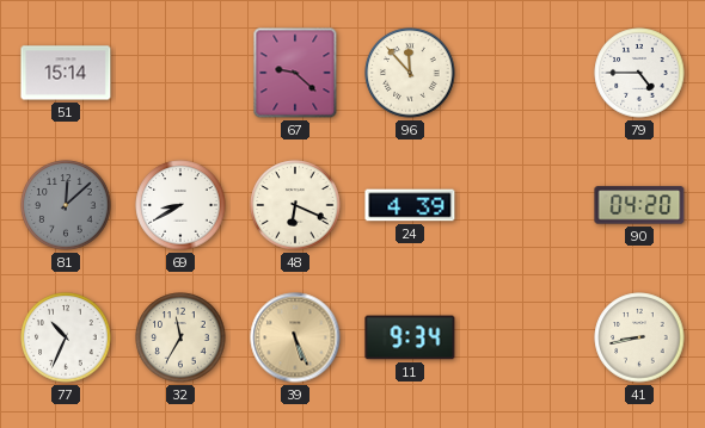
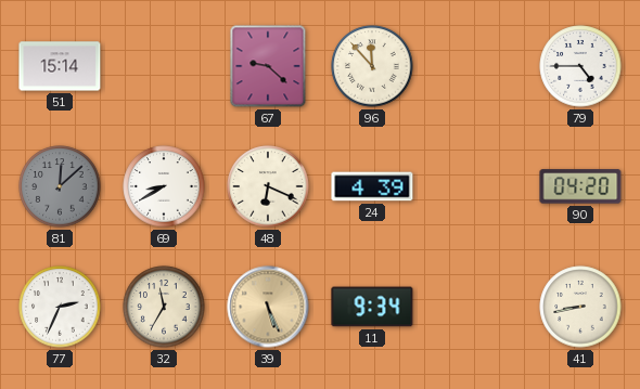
77: 10:34 -> 2:34
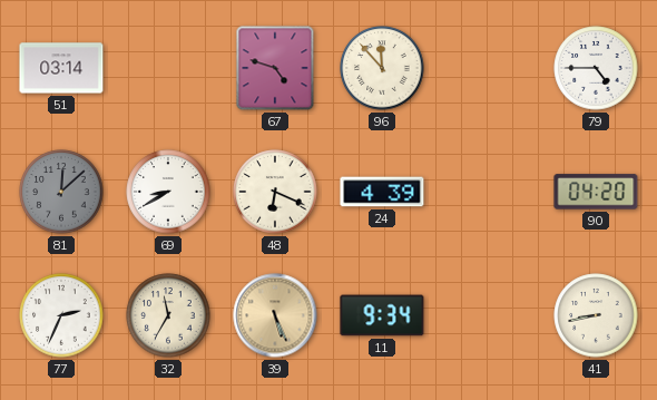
51: 15:14 -> 03:14
67: 9:22 -> 4:48
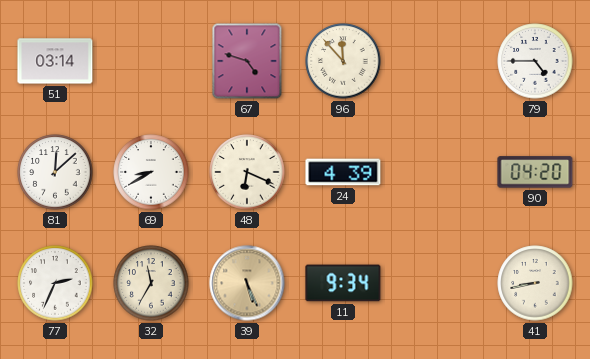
81 dial: grey -> white
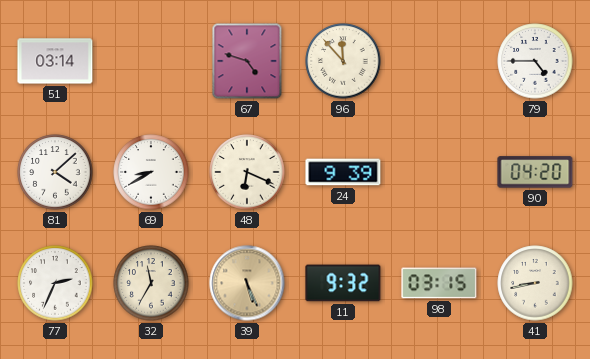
81: 12:08 -> 4:08
24: 4:39 -> 9:39
11: 9:34 -> 9:32
98: none -> 03:15
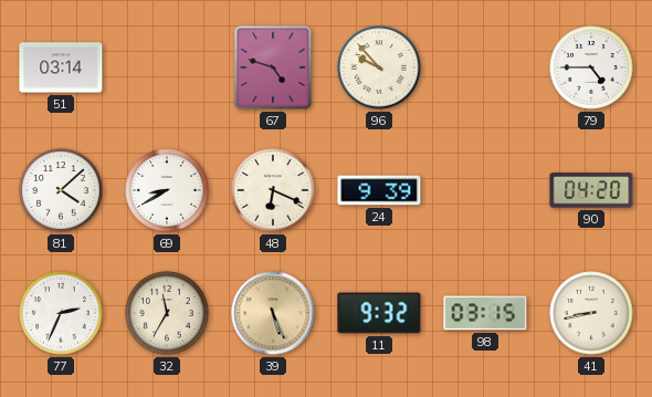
96: 11:53 -> 9:53
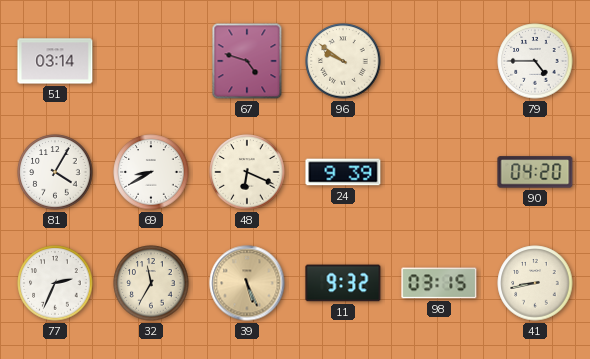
96: 9:53 -> 9:51
81: 4:08 -> 4:05
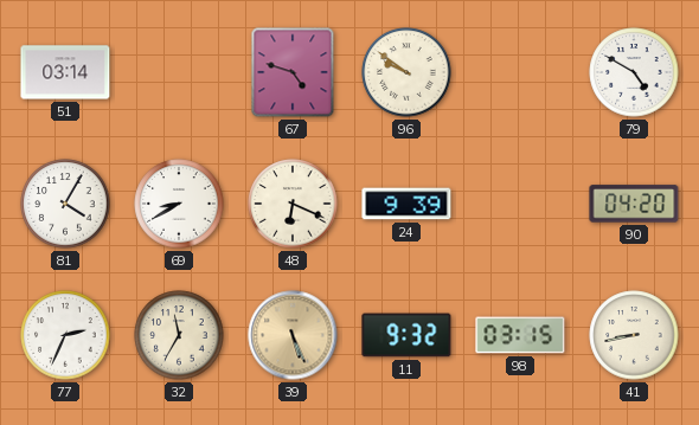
79: 4:45 -> 4:50
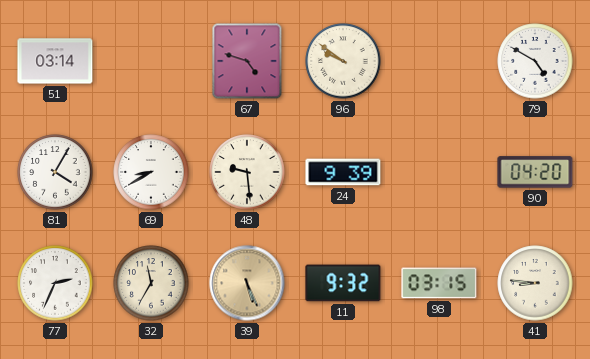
48: 6:19 -> 9:29
41: 8:43 -> 8:46
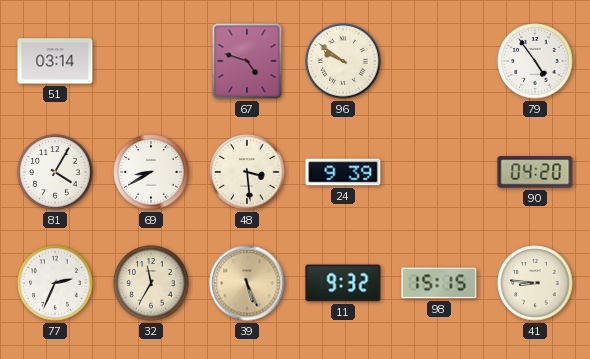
79: 4:50 -> 4:54
48: 9:29 -> 3:29
98: 03:15 -> 15:15
